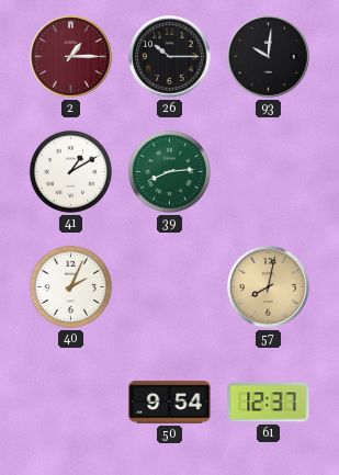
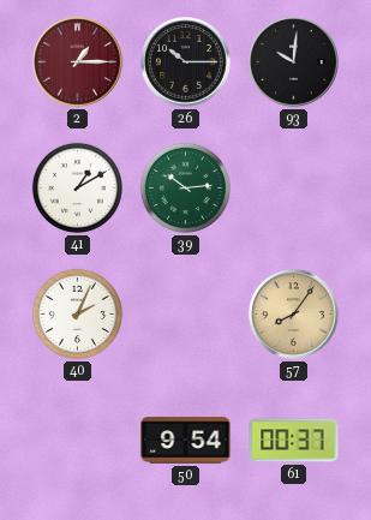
39: 8:14 -> 10:14
57: 8:02 -> 8:06
61: 12:37 -> 00:37
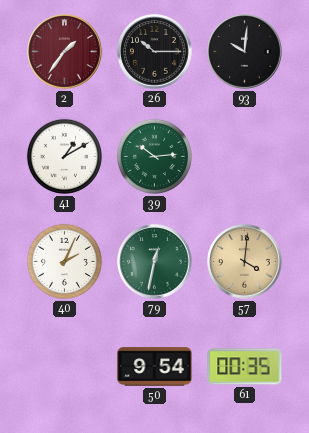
2: 1:15 -> 1:36
79: none -> 12:32
57: 8:06 -> 4:01
61: 00:37 -> 00:35
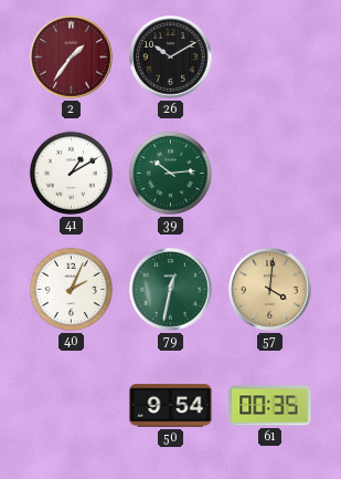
26: 10:15 -> 10:10
93: 10:01 -> none
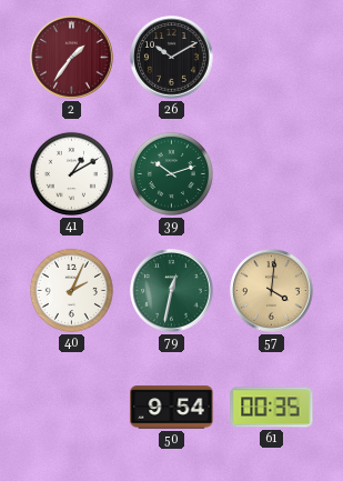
39: 10:14 -> 10:12
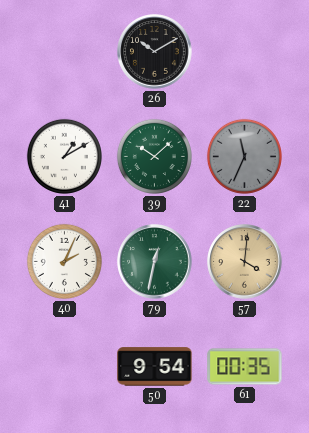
2: 1:36 -> none
39: 10:12 -> 10:08
22: none -> 11:34
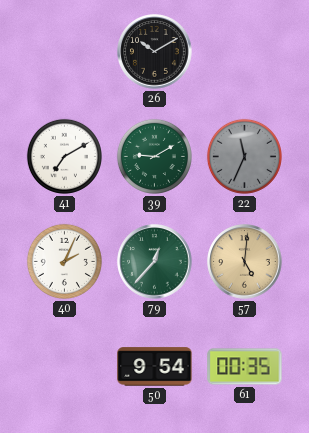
41: 1:10 -> 7:10
39: 10:08 -> 9:10
79: 12:32 -> 12:37
57: 4:01 -> 5:01
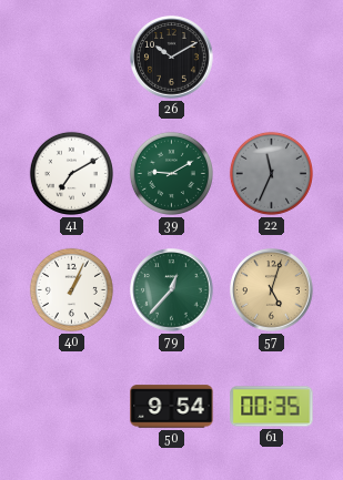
40: 2:04 -> 1:04
57: 5:01 -> 5:03
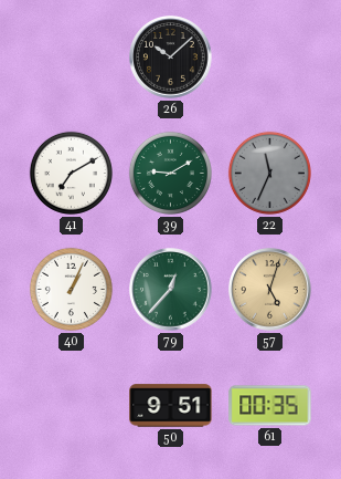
26: 10:10 -> 10:08
50: 9:54 -> 9:51
